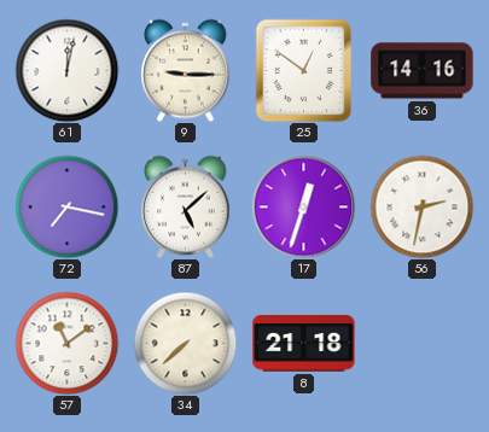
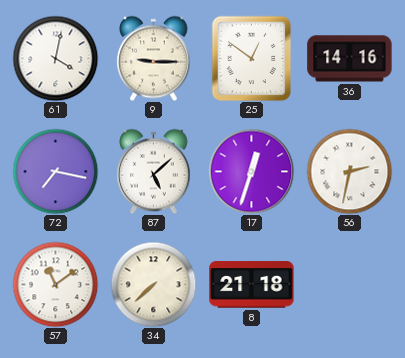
61: 12:02 -> 4:02
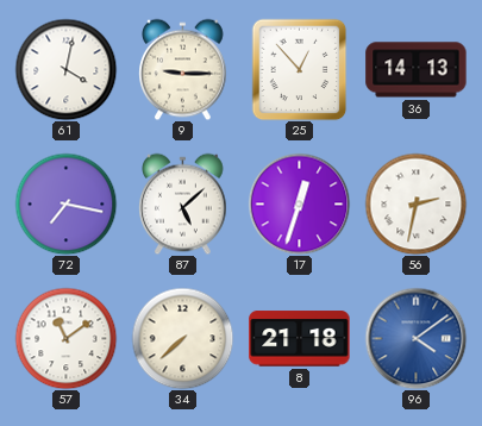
25: 12:51 -> 12:53
36: 14:16 -> 14:13
96: none -> 4:09
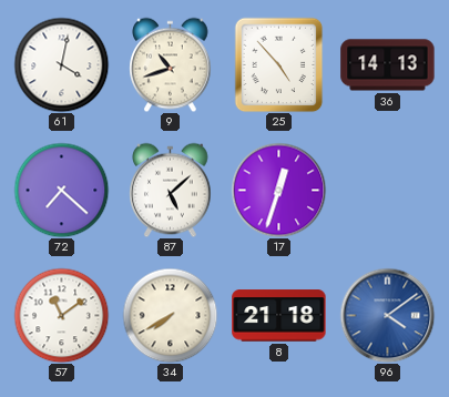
9: 9:15 -> 10:42
25: 12:53 -> 4:53
72: 7:17 -> 7:22
56: 2:32 -> none
34: 7:38 -> 7:40
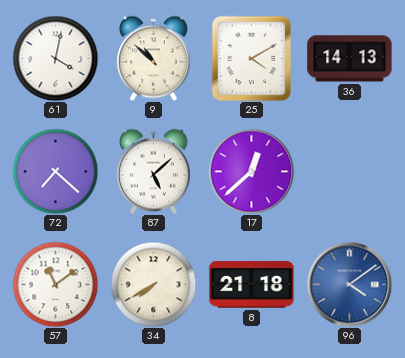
9: 10:42 -> 10:52
25: 4:53 -> 4:10
17: 12:33 -> 12:38
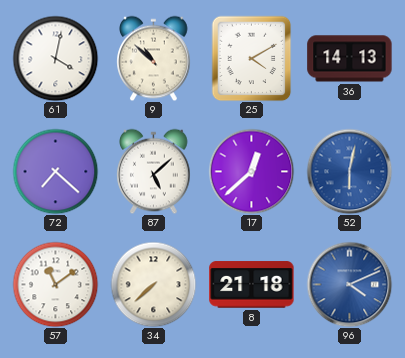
52: none -> 6:02
34: 7:40 -> 7:38
96: 4:09 -> 4:11
